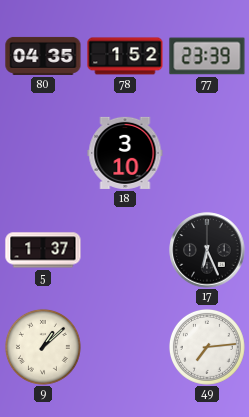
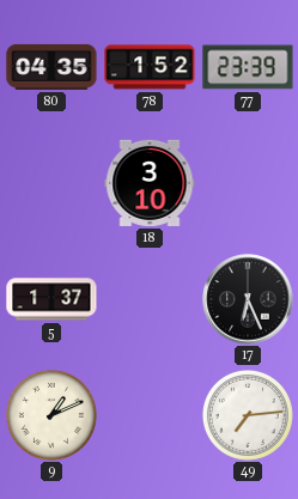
9: 1:08 -> 1:11
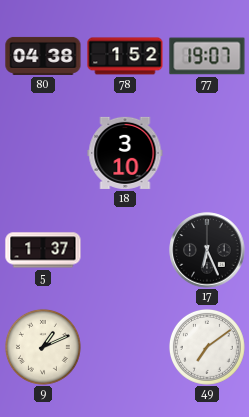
80: 04:35 -> 04:38
77: 23:39 -> 19:07
49: 7:14 -> 7:09
